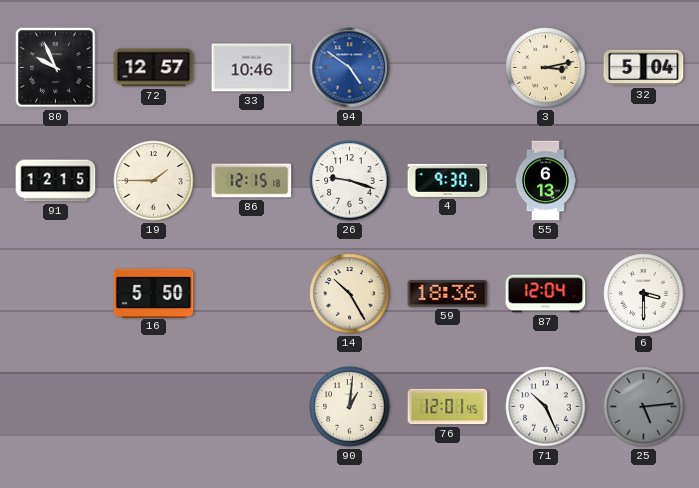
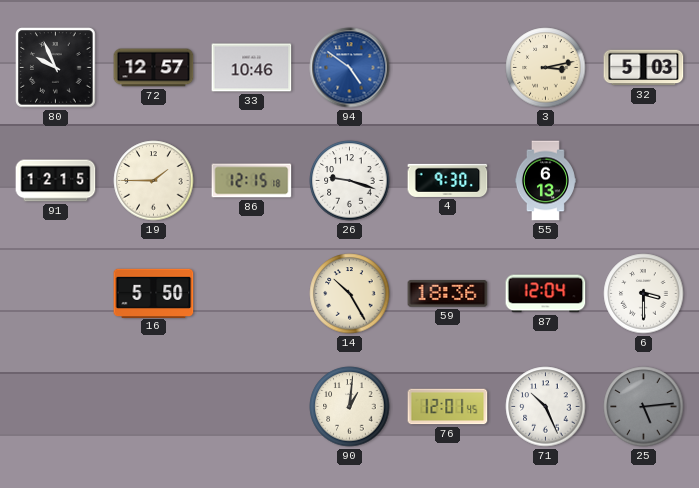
32: 5:04 -> 5:03
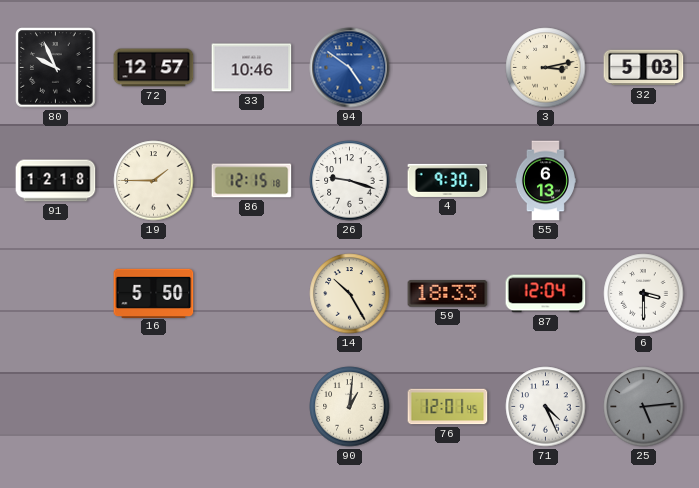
91: 12:15 -> 12:18
59: 18:36 -> 18:33
71: 10:26 -> 4:26
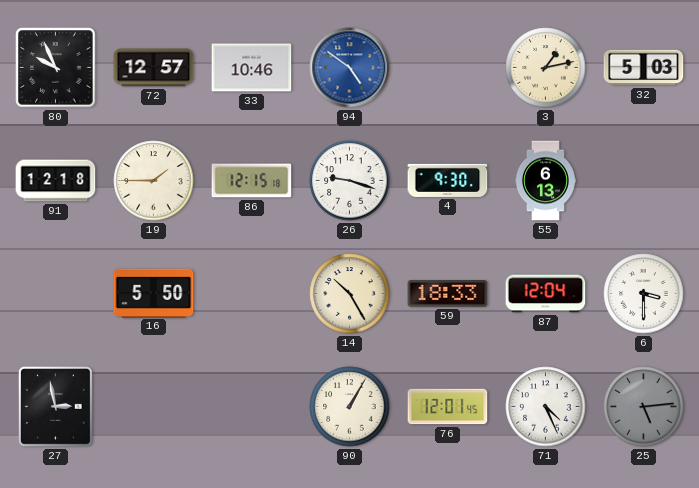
3: 3:13 -> 1:13
27: none -> 2:58
90: 1:01 -> 1:05
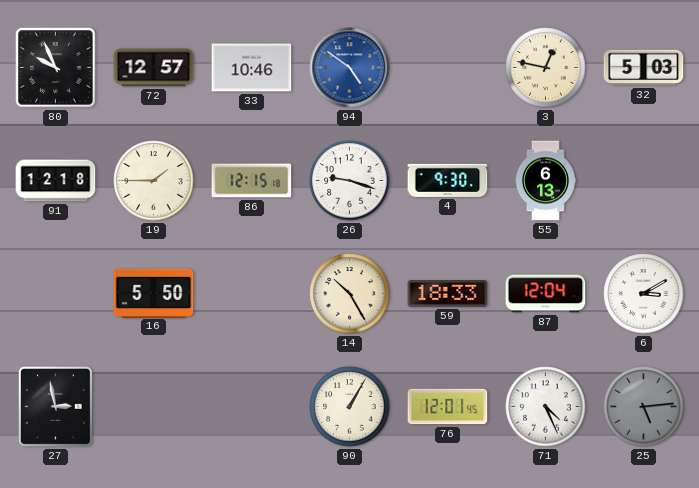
3: 1:13 -> 12:47
6: 3:30 -> 3:10
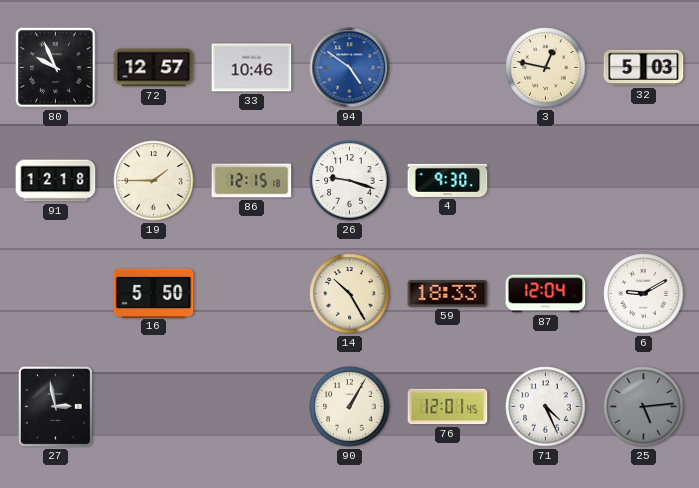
55: 6:13 -> none
6: 3:10 -> 9:10
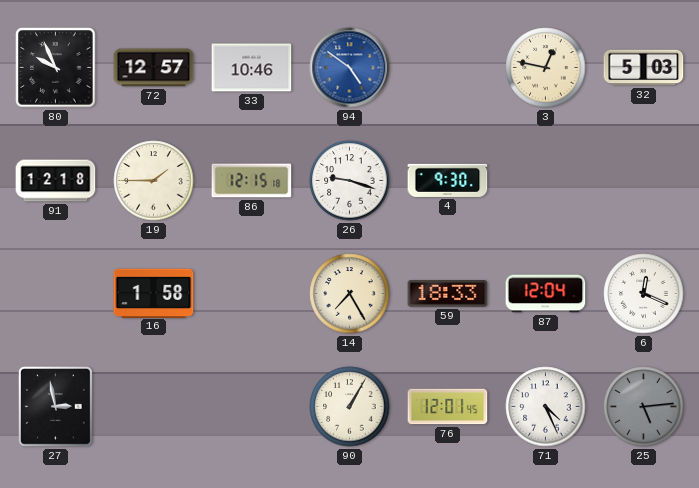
16: 5:50 -> 1:58
14: 10:25 -> 7:25
6: 9:10 -> 12:19
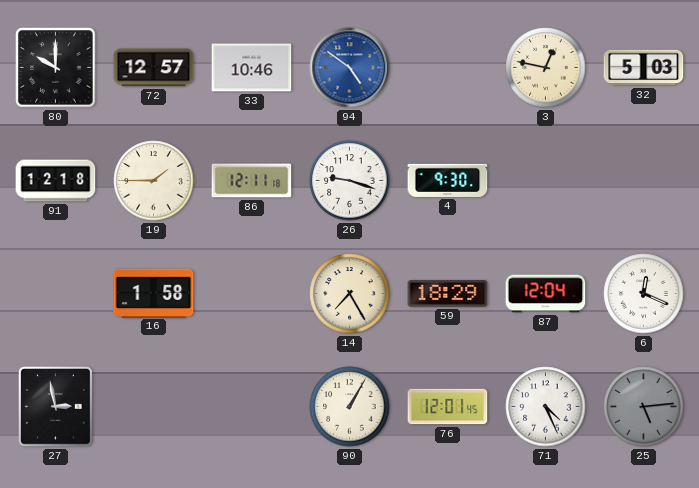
80: 9:56 -> 10:00
86: 12:15 -> 12:11
59: 18:33 -> 18:29
